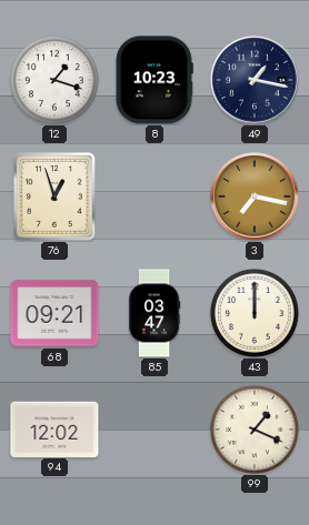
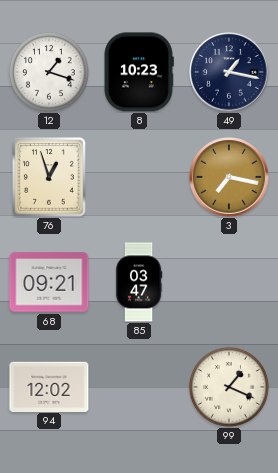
43: 12:00 -> none
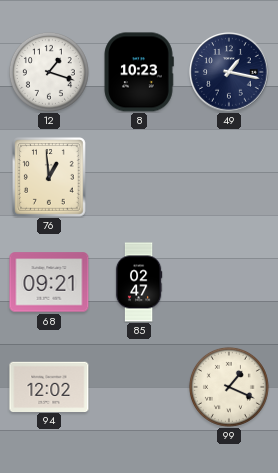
76: 12:57 -> 12:59
3: 7:17 -> none
85: 03:47 -> 02:47
